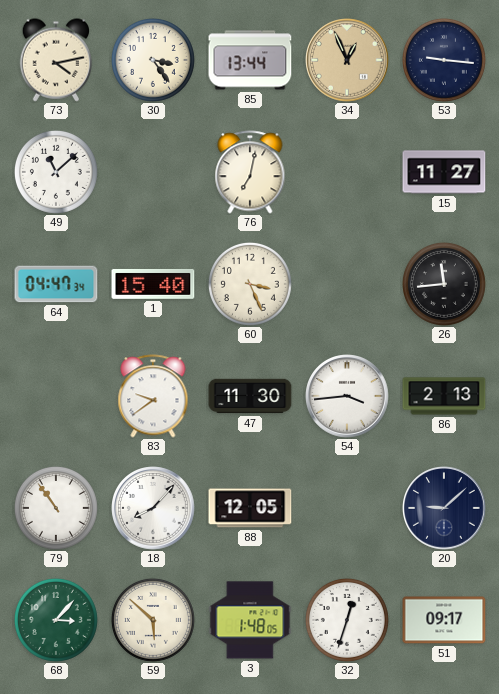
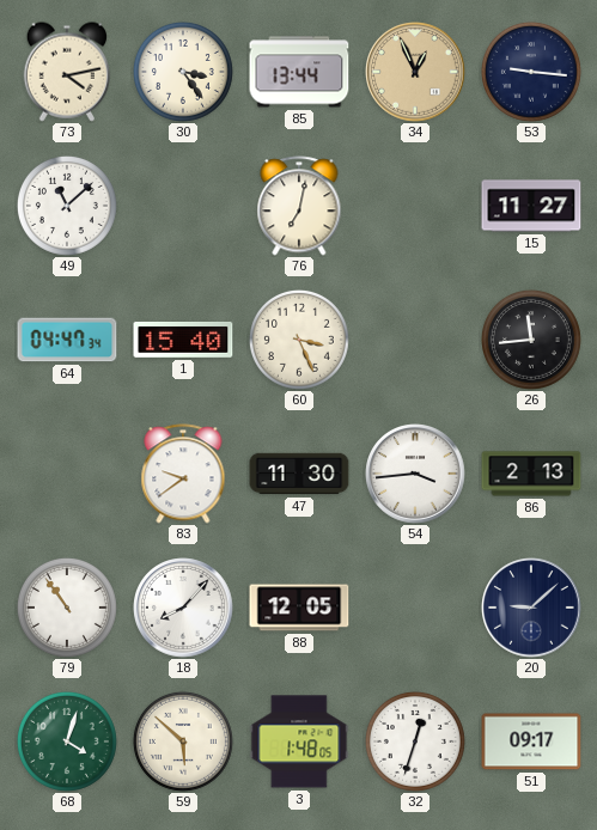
68: 3:07 -> 4:03
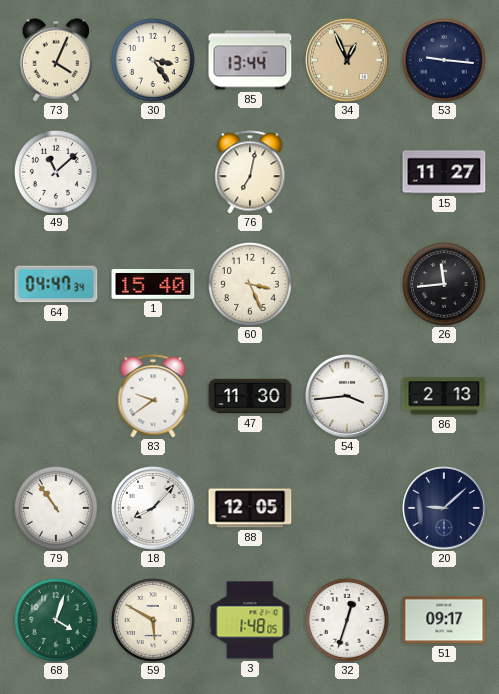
73: 4:13 -> 4:04
59: 5:52 -> 5:50
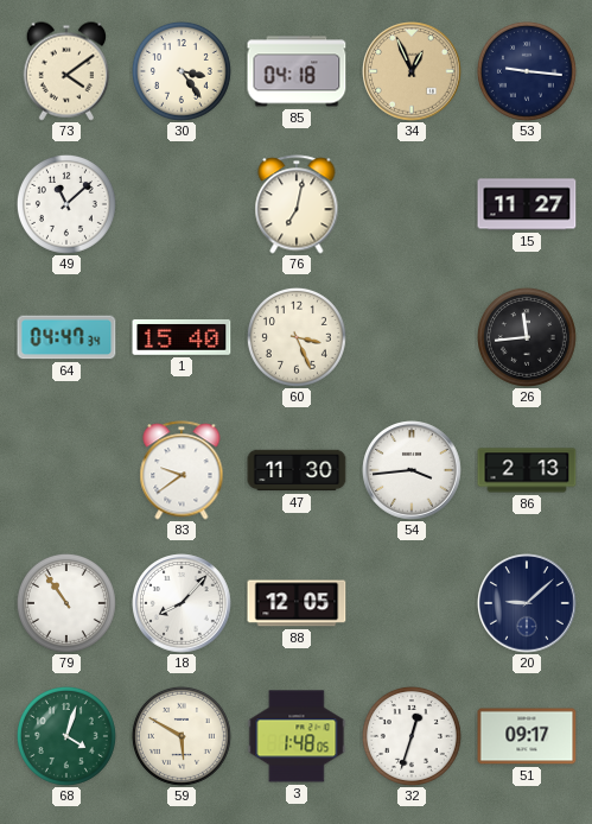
73: 4:04 -> 4:09
85: 13:44 -> 04:18
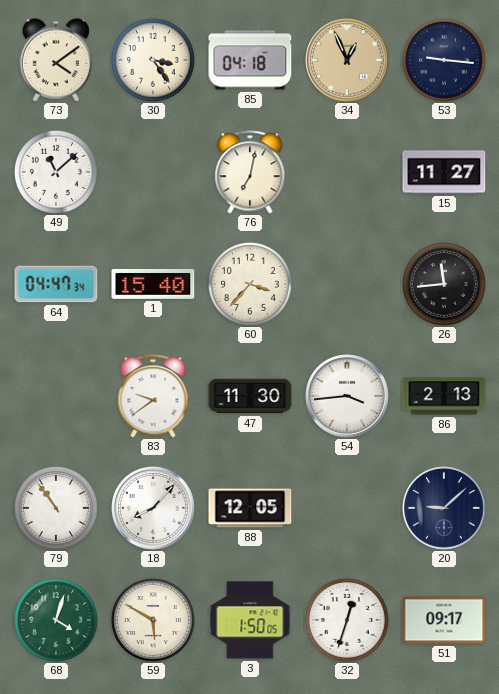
60: 3:26 -> 3:37
3: 1:48 -> 1:50
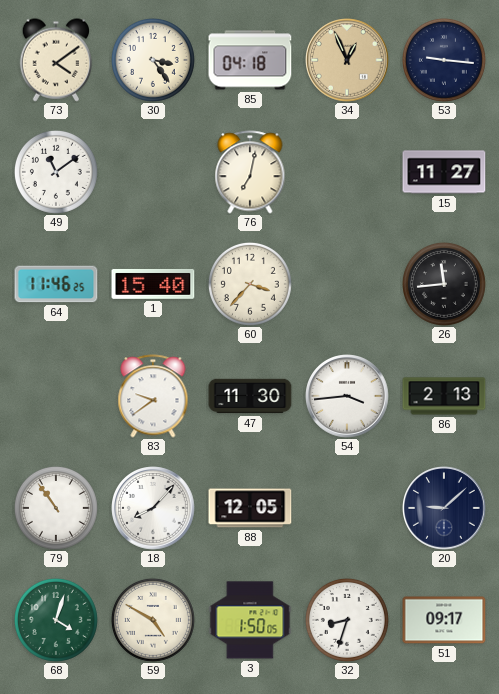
49: 11:08 -> 11:09
64: 04:47 -> 11:46
59: 5:50 -> 4:50
32: 12:33 -> 8:33
